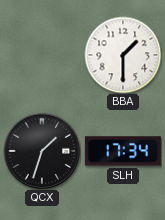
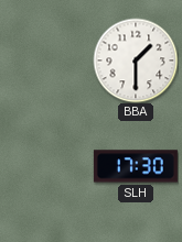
QCX: 1:33 -> none
SLH: 17:34 -> 17:30
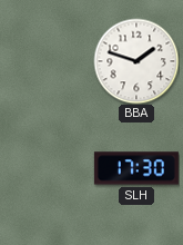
BBA: 1:30 -> 1:48
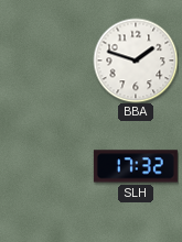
SLH: 17:30 -> 17:32
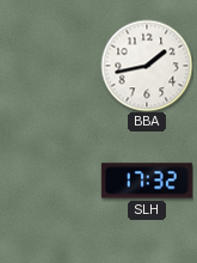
BBA: 1:48 -> 1:43
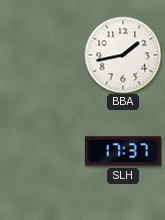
SLH: 17:32 -> 17:37
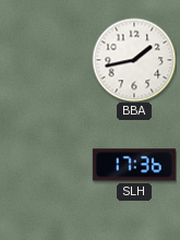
SLH: 17:37 -> 17:36
